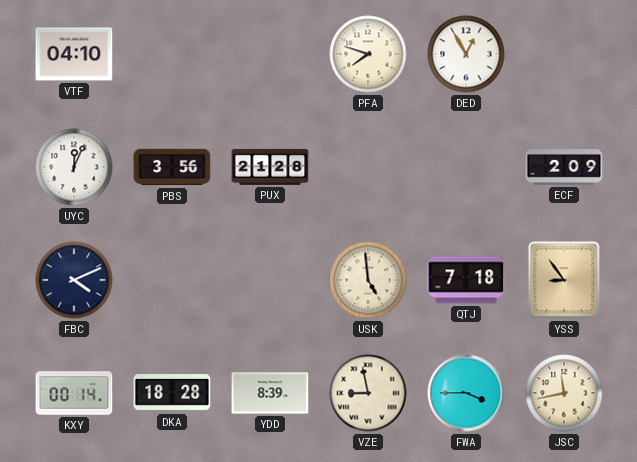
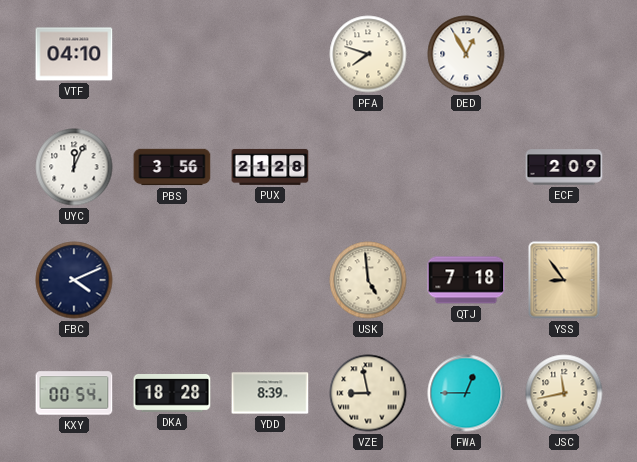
KXY: 00:14 -> 00:54
FWA: 3:45 -> 12:45
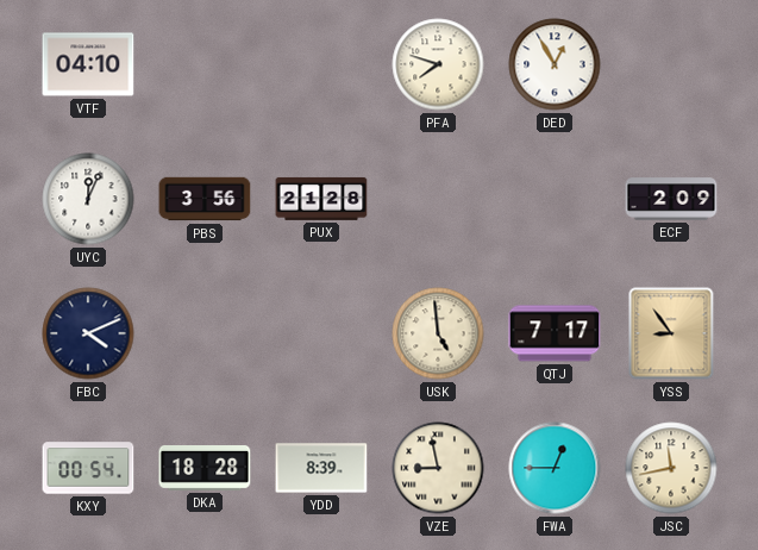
QTJ: 7:18 -> 7:17
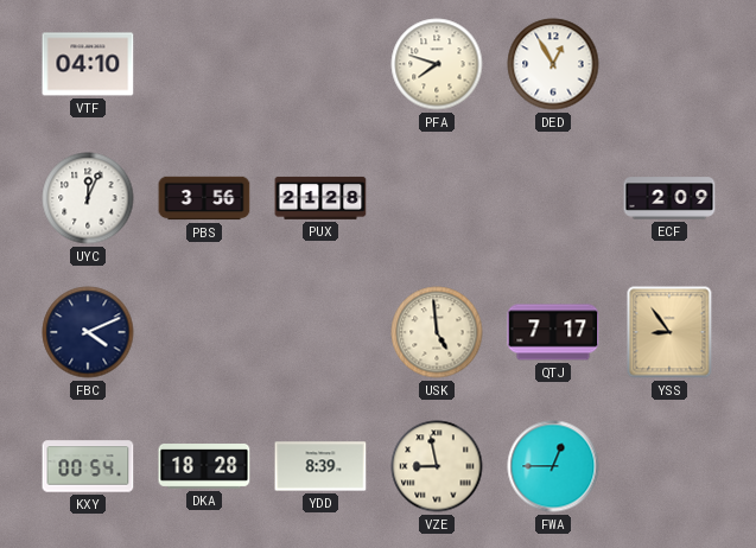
JSC: 11:43 -> none
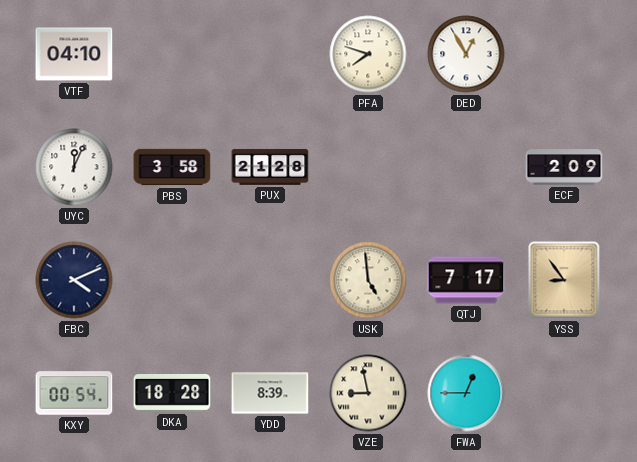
PBS: 3:56 -> 3:58
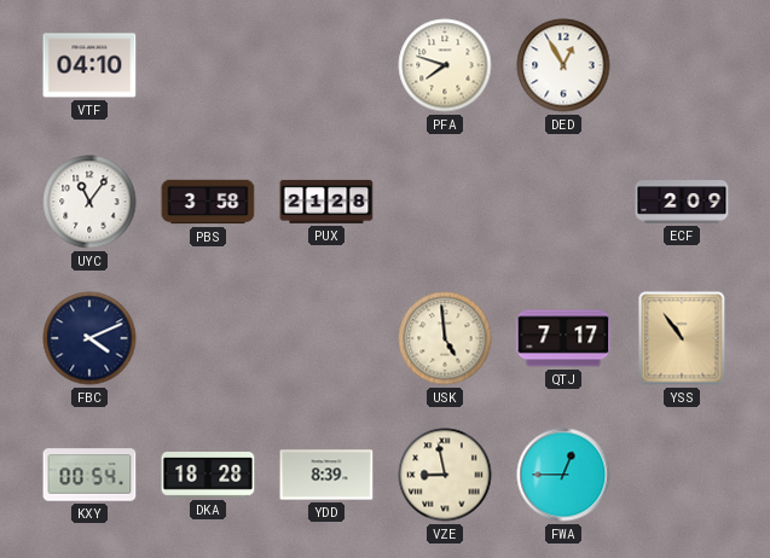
UYC: 12:04 -> 11:06
YSS: 8:54 -> 10:54
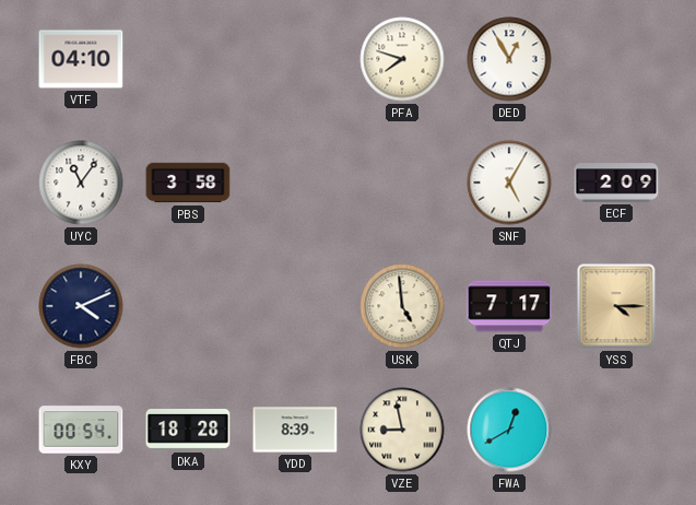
PUX: 21:28 -> none
SNF: none -> 5:05
YSS: 10:54 -> 4:15
FWA: 12:45 -> 12:40
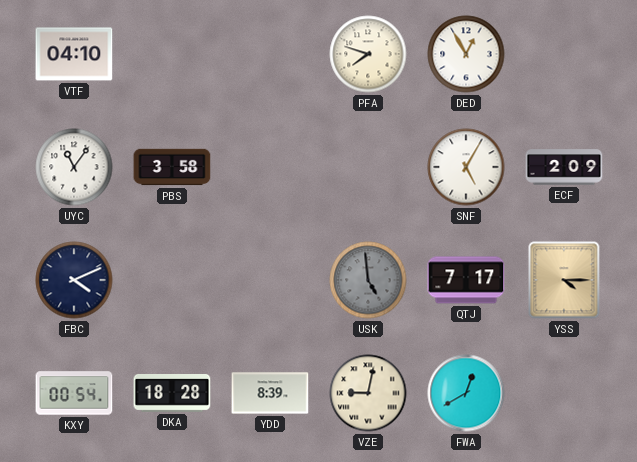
USK dial: cream -> grey
VZE: 8:58 -> 9:02
